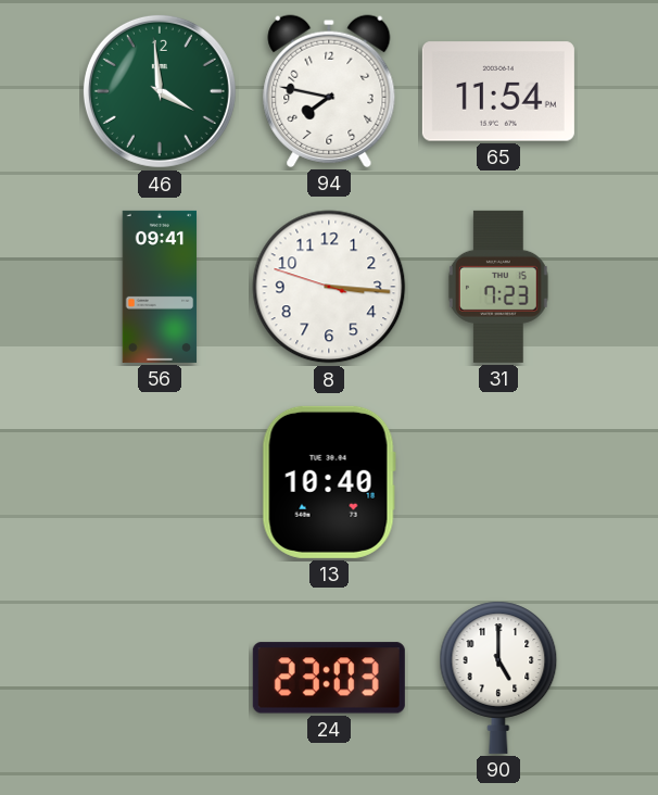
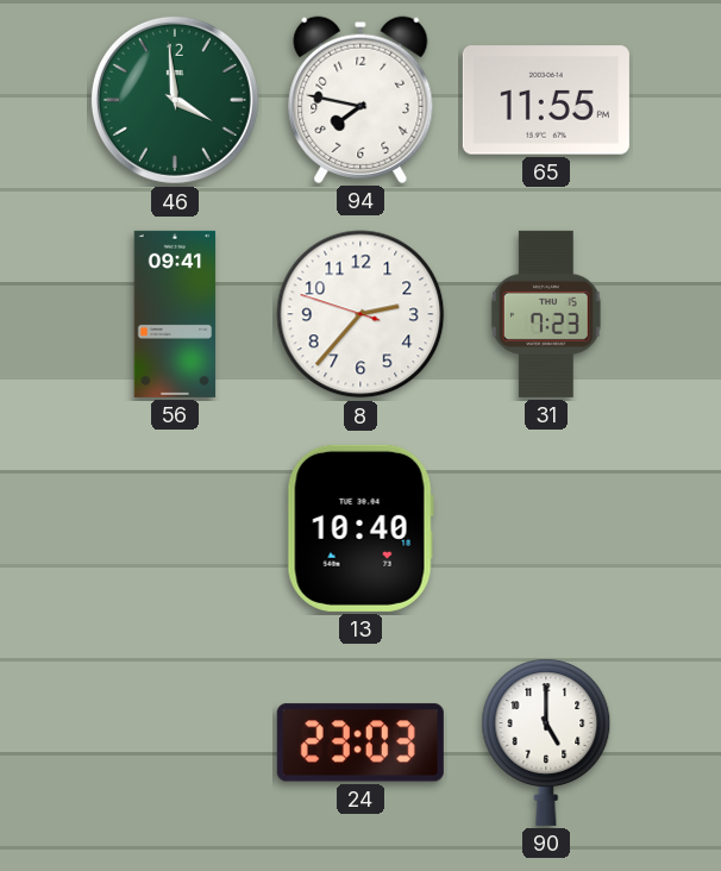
65: 11:54 -> 11:55
8: 3:15 -> 2:36
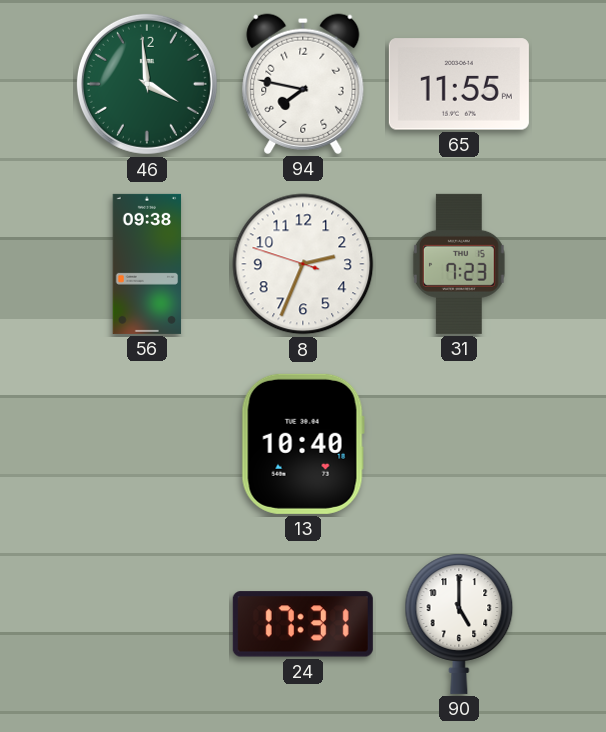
56: 09:41 -> 09:38
8: 2:36 -> 2:33
24: 23:03 -> 17:31
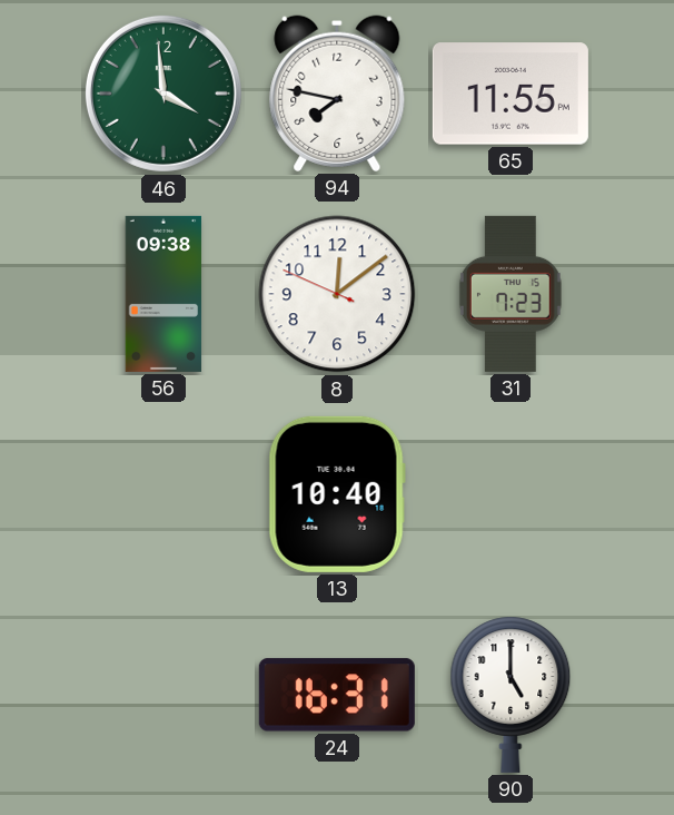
8: 2:33 -> 12:08
24: 17:31 -> 16:31
